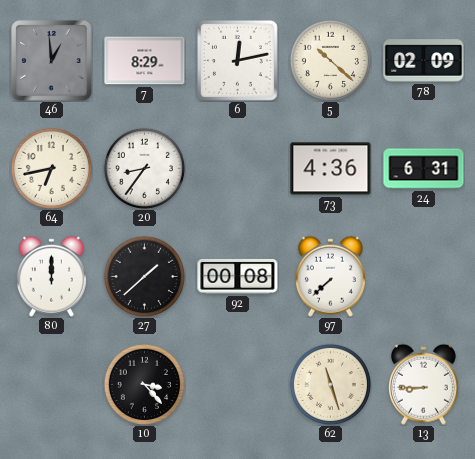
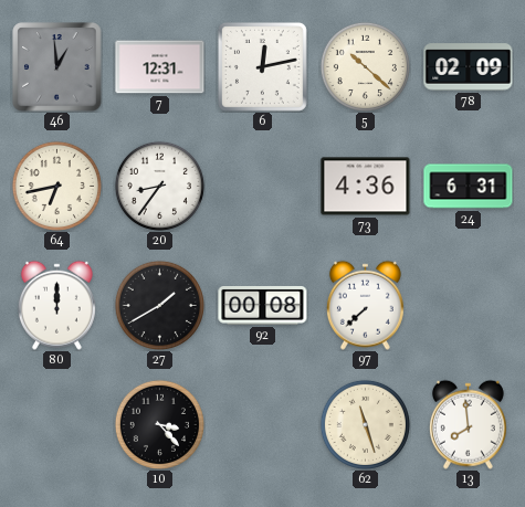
7: 8:29 -> 12:31
27: 1:38 -> 1:40
13: 8:45 -> 7:59
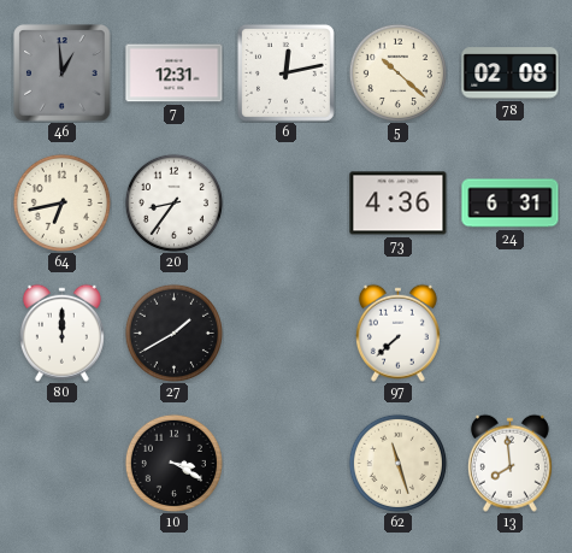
78: 02:09 -> 02:08
92: 00:08 -> none
10: 3:23 -> 3:20
